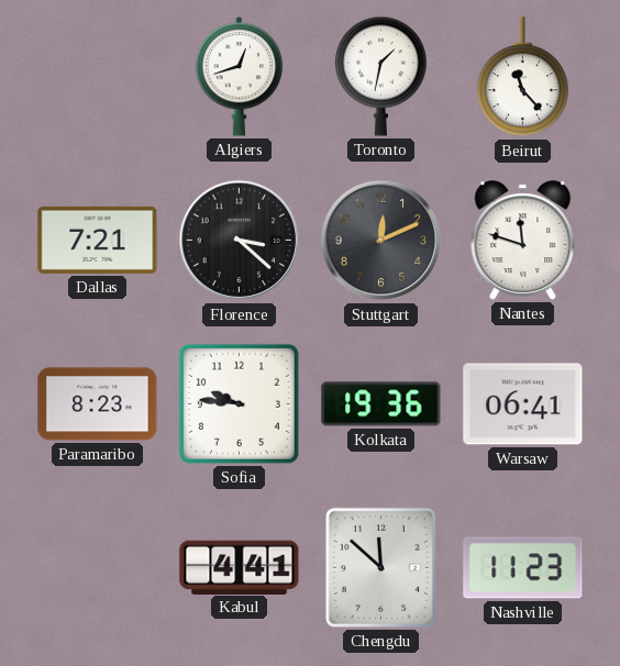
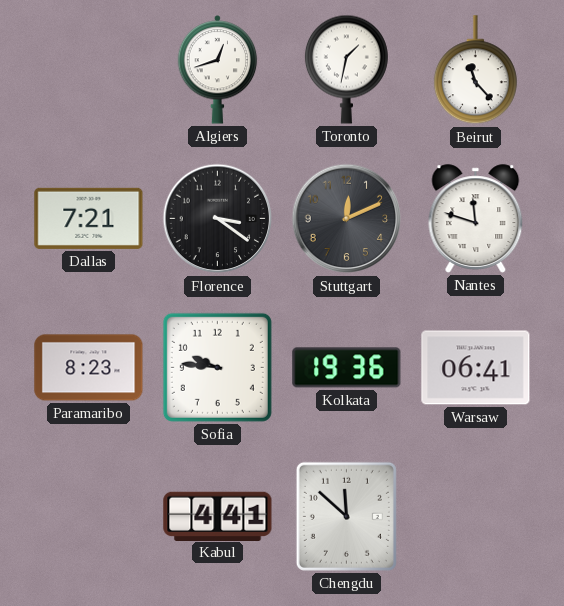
Florence: 3:22 -> 3:21
Nashville: 11:23 -> none
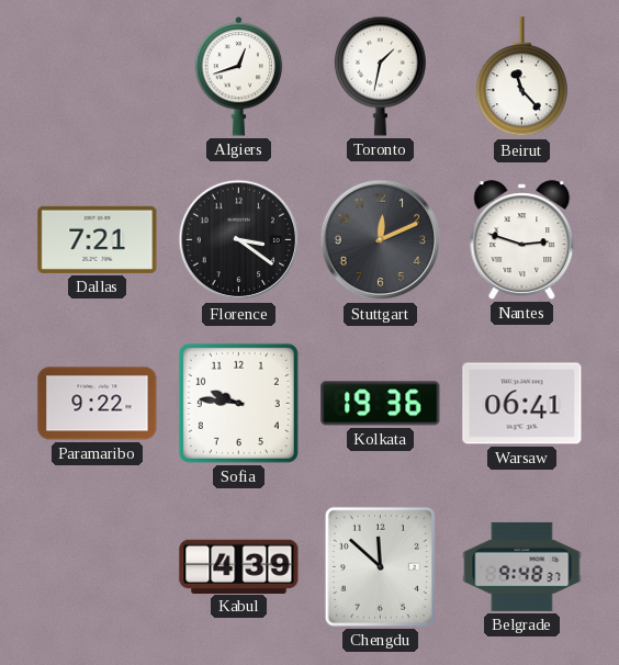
Nantes: 11:48 -> 2:48
Paramaribo: 8:23 -> 9:22
Kabul: 4:41 -> 4:39
Belgrade: none -> 9:48
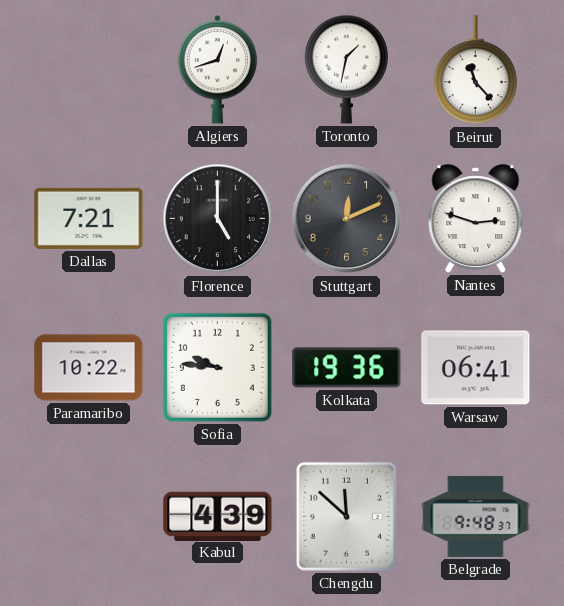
Florence: 3:21 -> 5:00
Paramaribo: 9:22 -> 10:22
